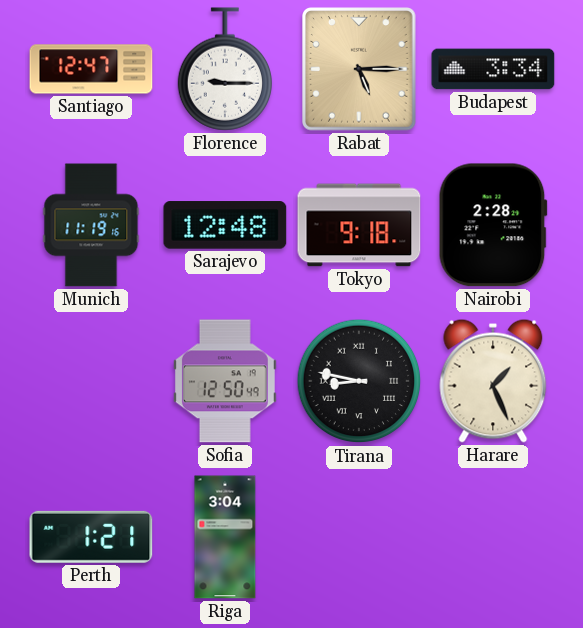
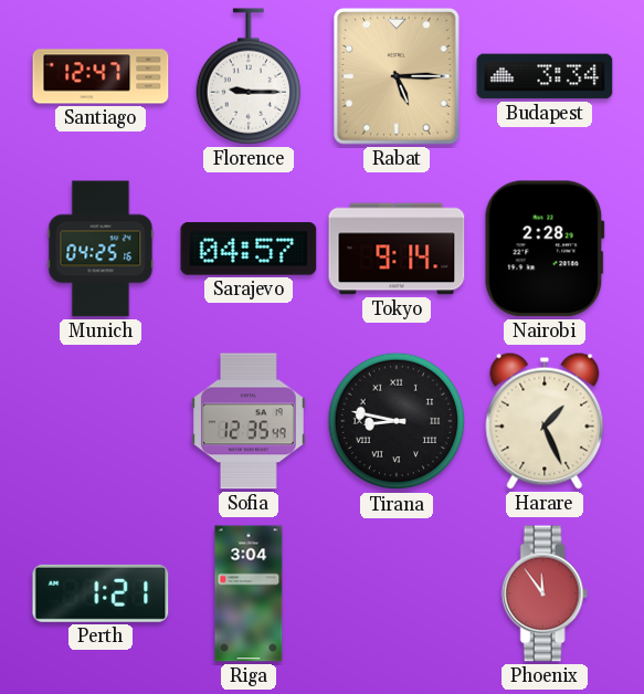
Munich: 11:19 -> 04:25
Sarajevo: 12:48 -> 04:57
Tokyo: 9:18 -> 9:14
Sofia: 12:50 -> 12:35
Phoenix: none -> 11:54
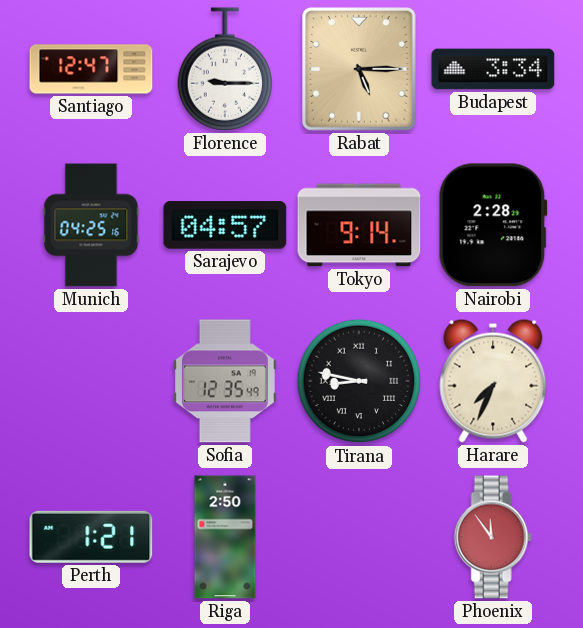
Harare: 1:26 -> 7:34
Riga: 3:04 -> 2:50
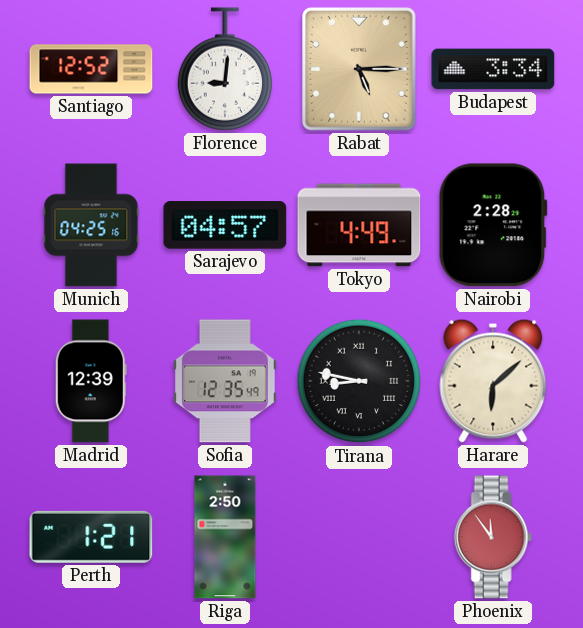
Santiago: 12:47 -> 12:52
Florence: 9:15 -> 9:01
Tokyo: 9:14 -> 4:49
Madrid: none -> 12:39
Harare: 7:34 -> 6:08
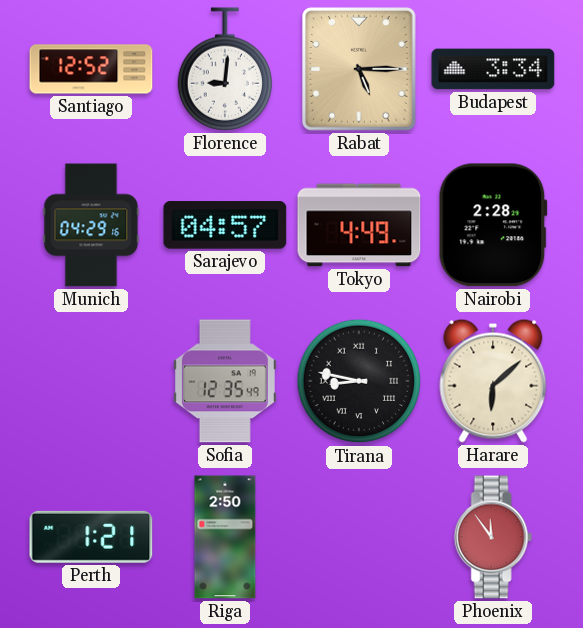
Munich: 04:25 -> 04:29
Madrid: 12:39 -> none
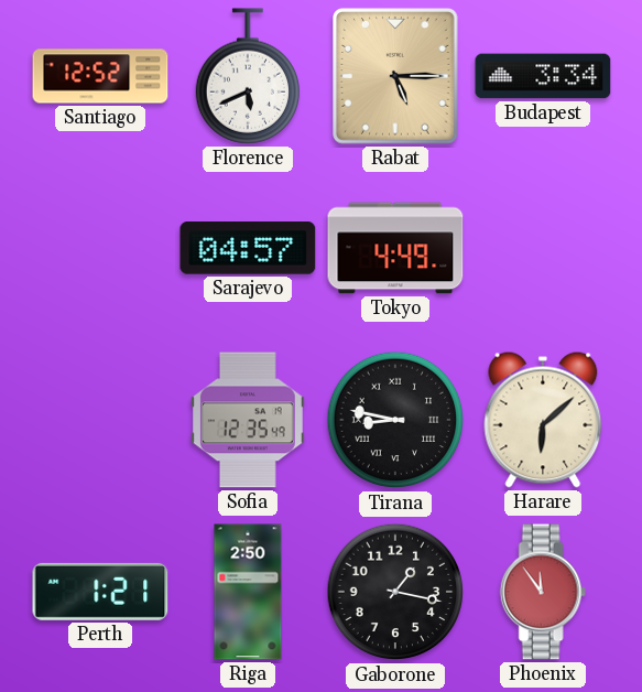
Florence: 9:01 -> 5:41
Munich: 04:29 -> none
Nairobi: 2:28 -> none
Gaborone: none -> 1:17
